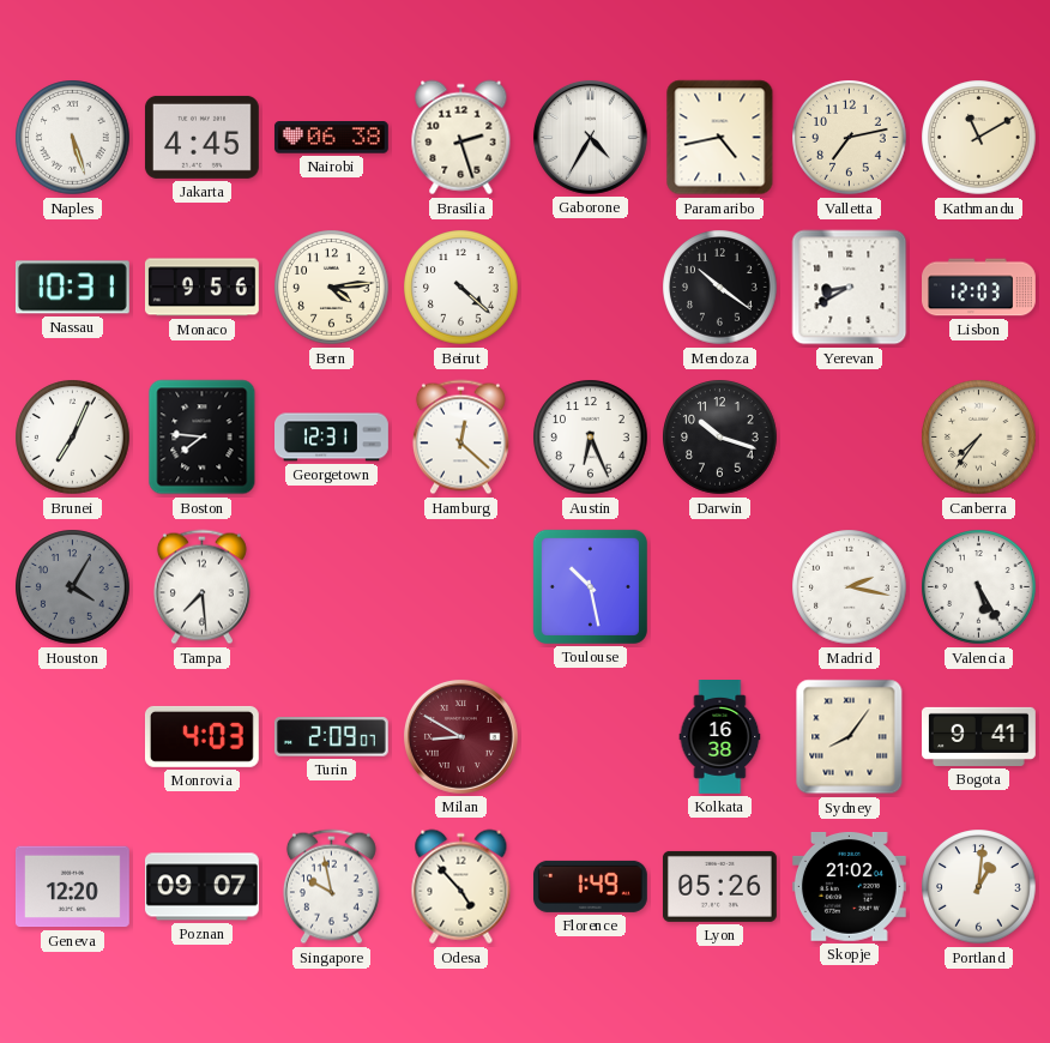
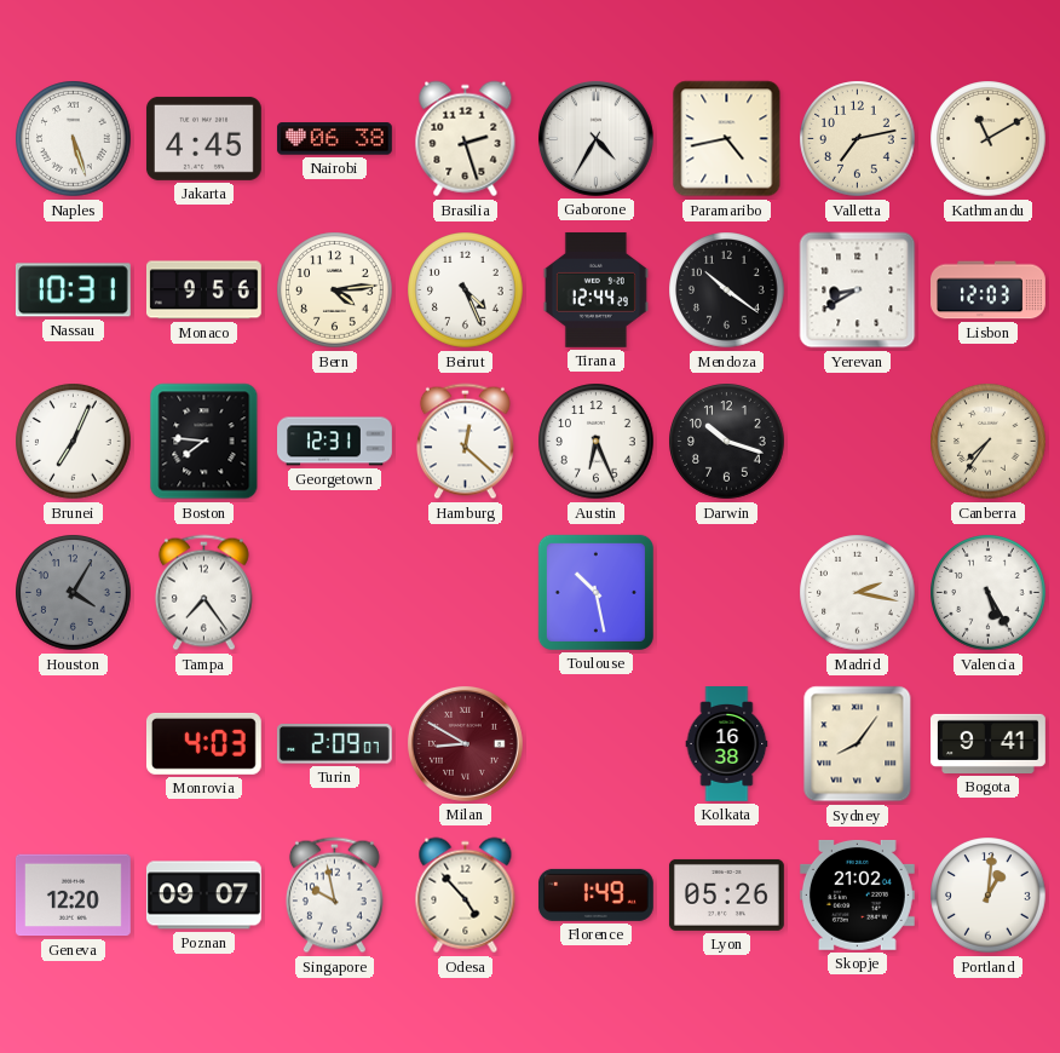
Beirut: 4:22 -> 4:26
Tirana: none -> 12:44
Tampa: 7:29 -> 7:24
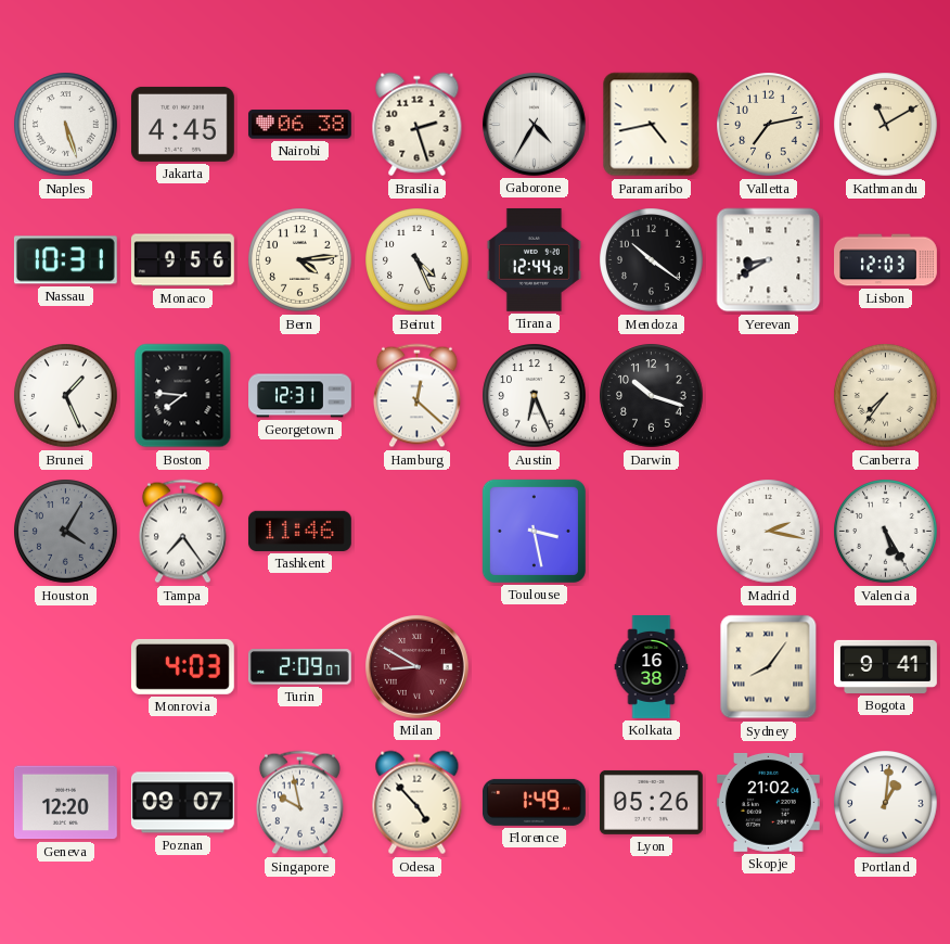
Brunei: 7:04 -> 1:26
Tashkent: none -> 11:46
Toulouse: 10:28 -> 3:28
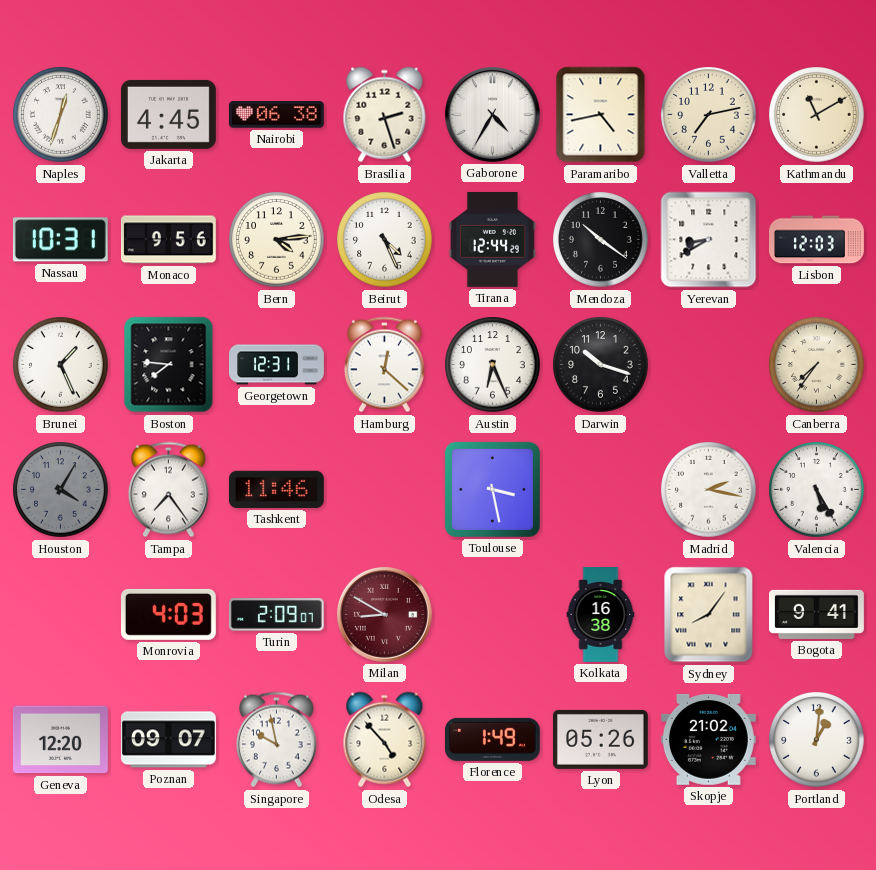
Naples: 5:27 -> 12:33
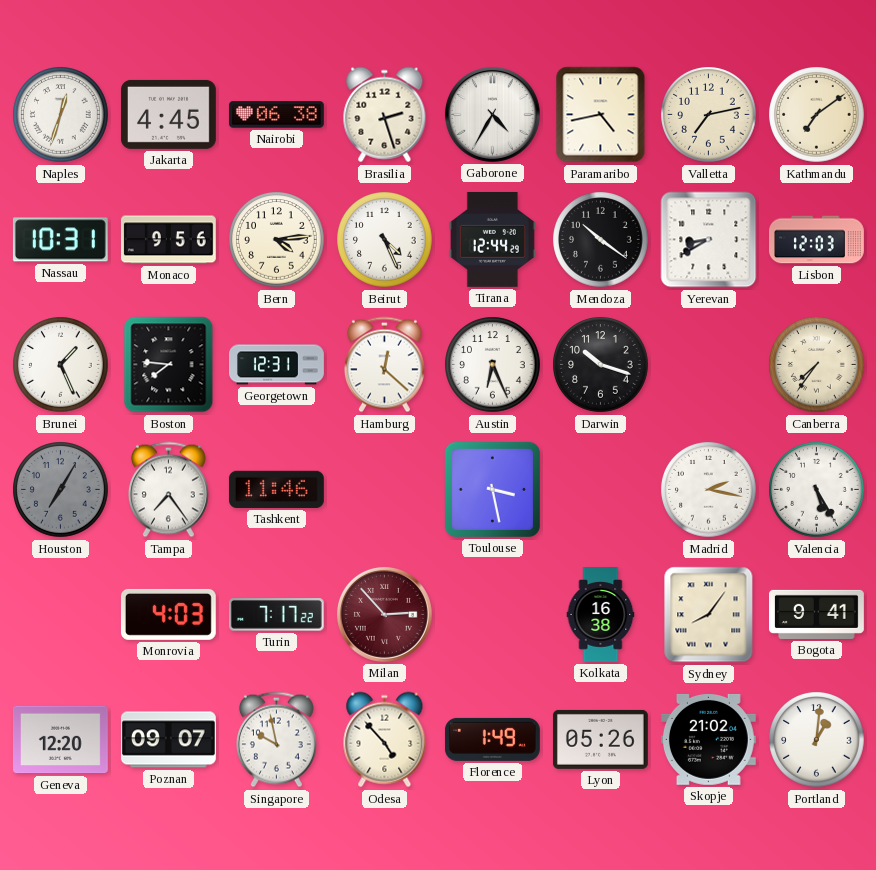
Kathmandu: 11:10 -> 7:09
Houston: 4:05 -> 7:05
Turin: 2:09 -> 7:17
Milan: 8:50 -> 2:53
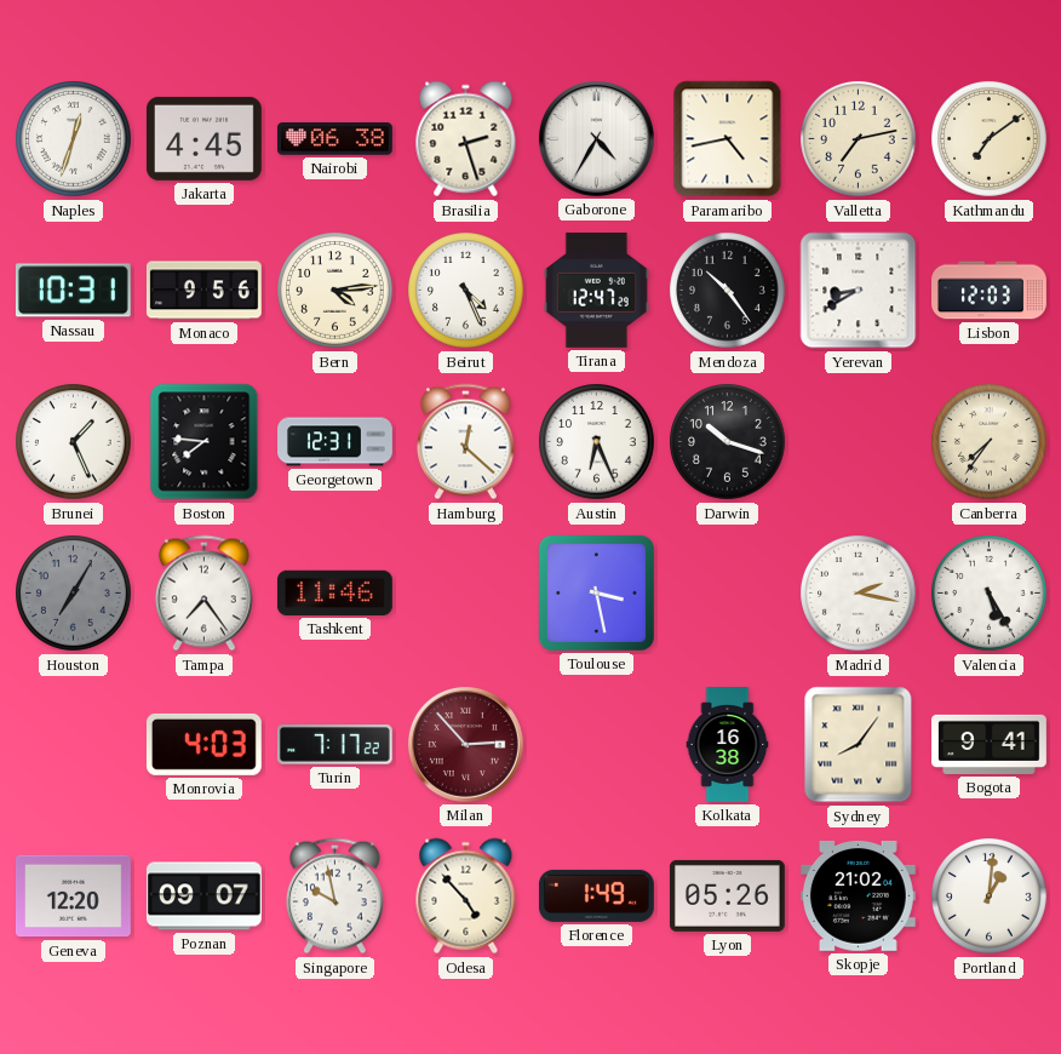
Tirana: 12:44 -> 12:47
Mendoza: 10:21 -> 10:24
